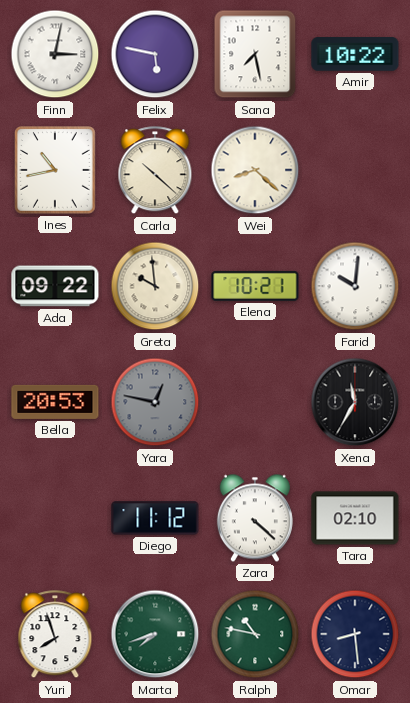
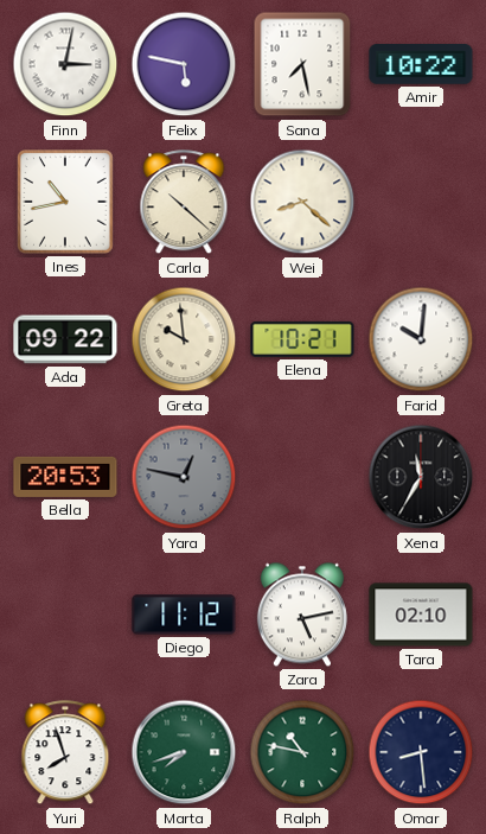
Zara: 4:22 -> 5:13
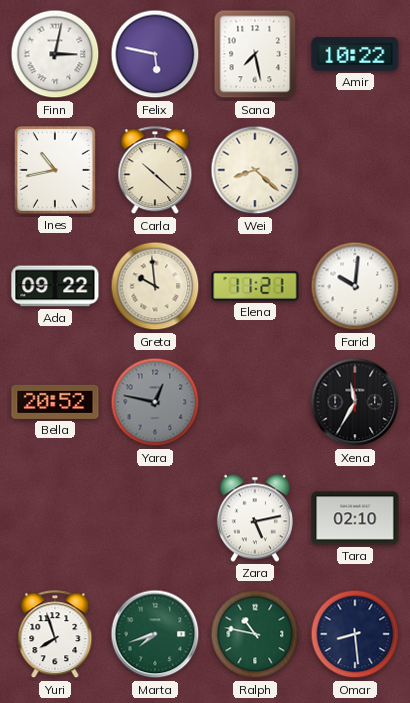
Elena: 10:21 -> 11:21
Bella: 20:53 -> 20:52
Diego: 11:12 -> none
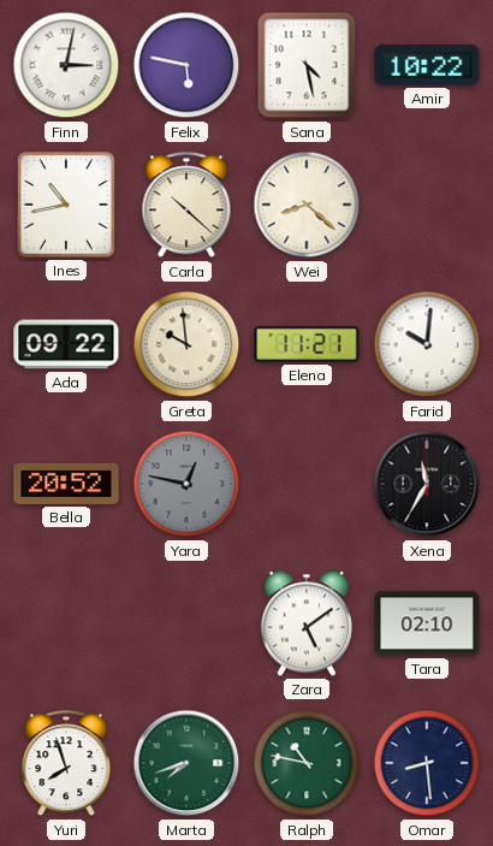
Sana: 7:28 -> 4:28
Zara: 5:13 -> 5:09
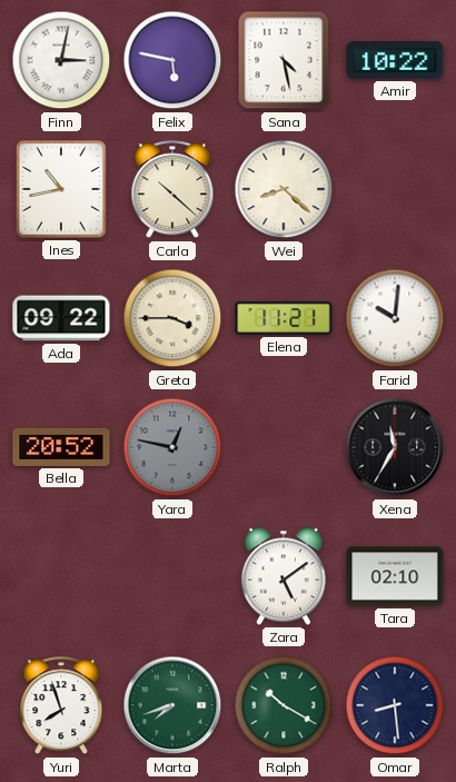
Greta: 9:59 -> 3:45
Ralph: 10:47 -> 10:20
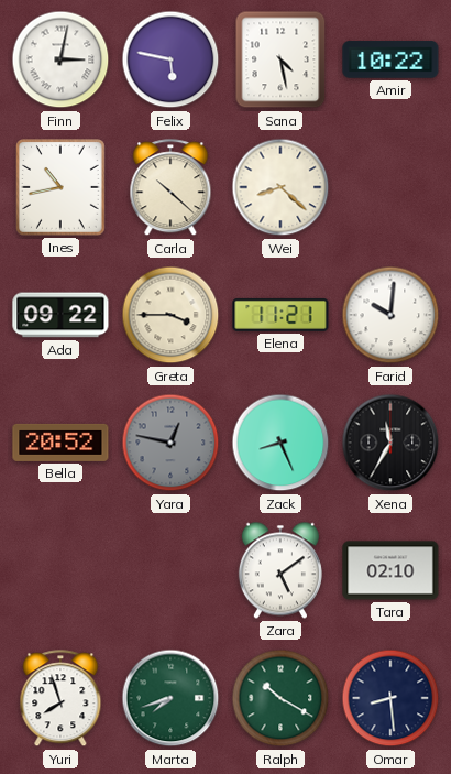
Zack: none -> 8:26
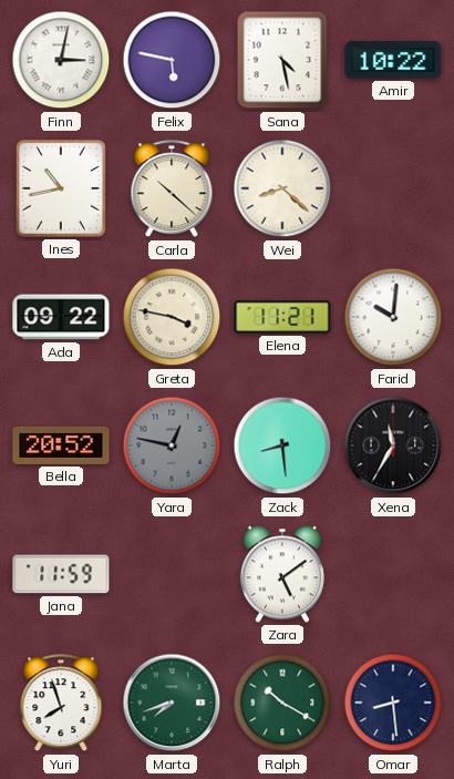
Greta: 3:45 -> 3:47
Zack: 8:26 -> 8:29
Jana: none -> 11:59
Tara: 02:10 -> none
